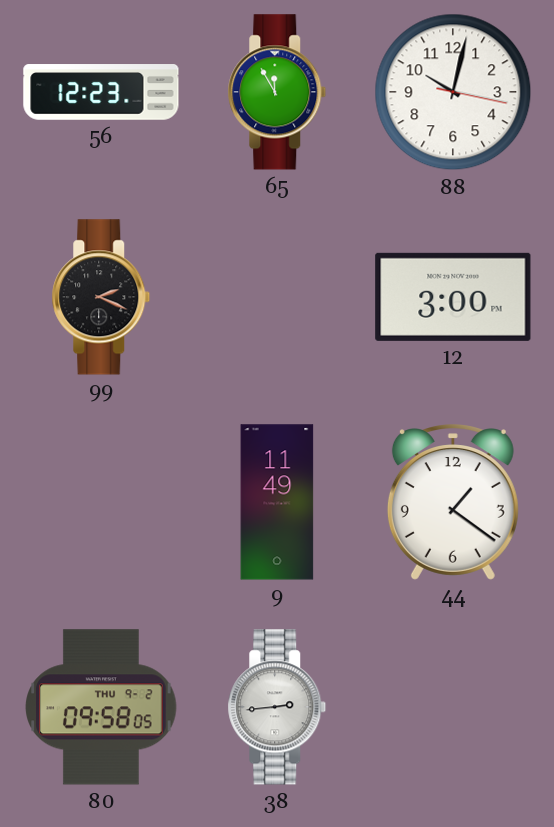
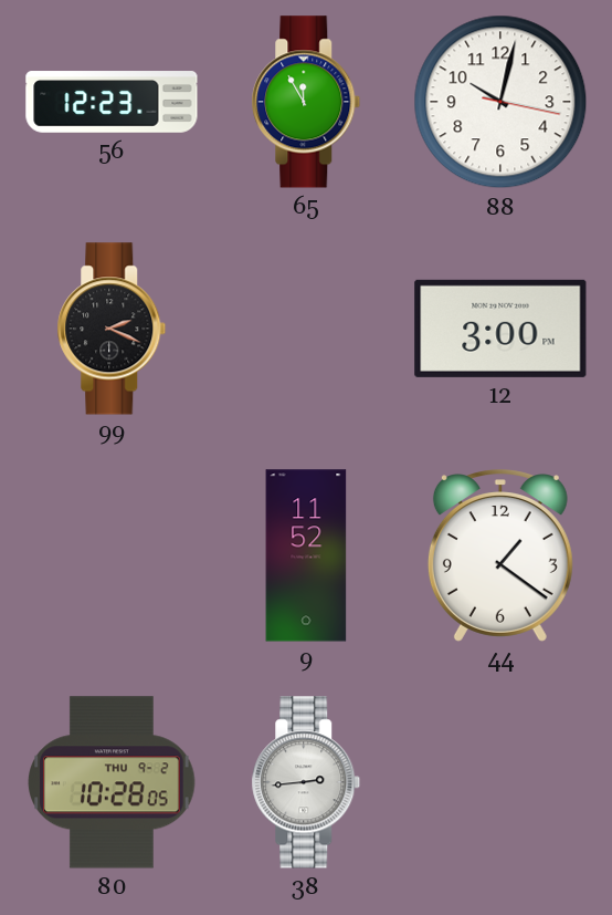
9: 11:49 -> 11:52
80: 09:58 -> 10:28
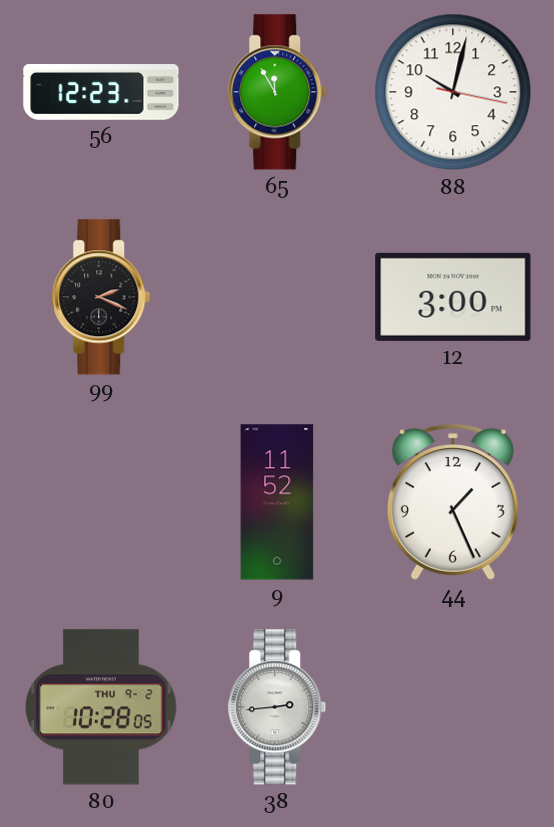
44: 1:21 -> 1:26
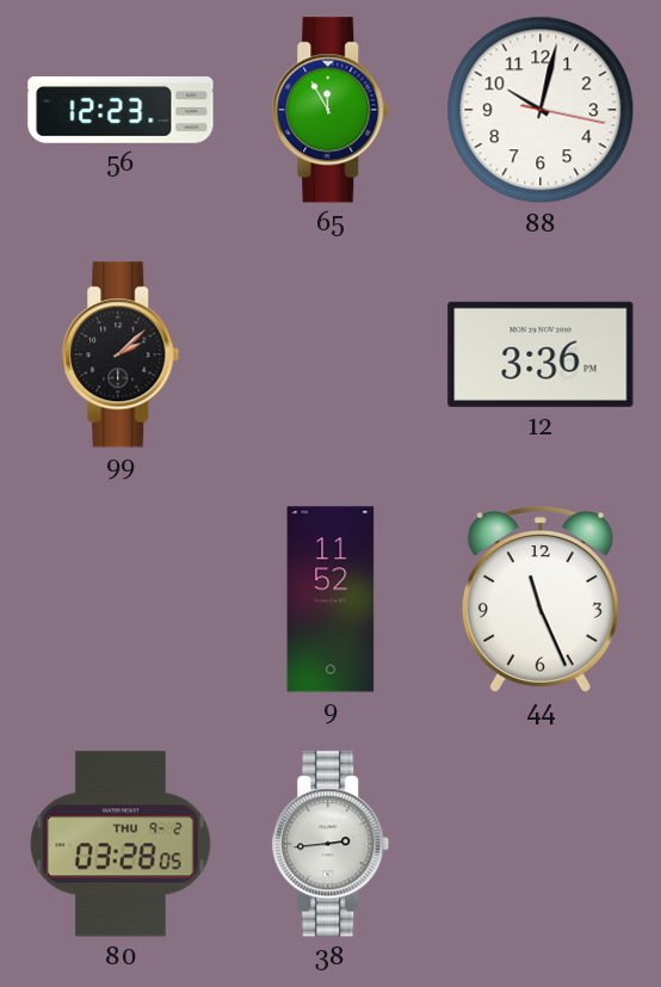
99: 2:19 -> 2:08
12: 3:00 -> 3:36
44: 1:26 -> 11:26
80: 10:28 -> 03:28
